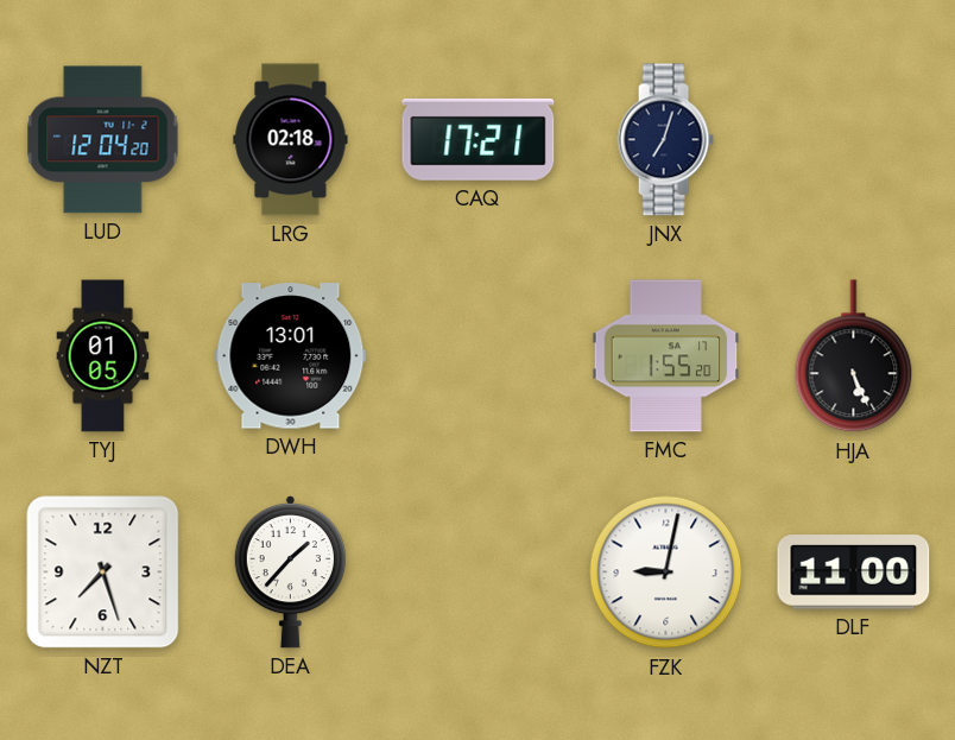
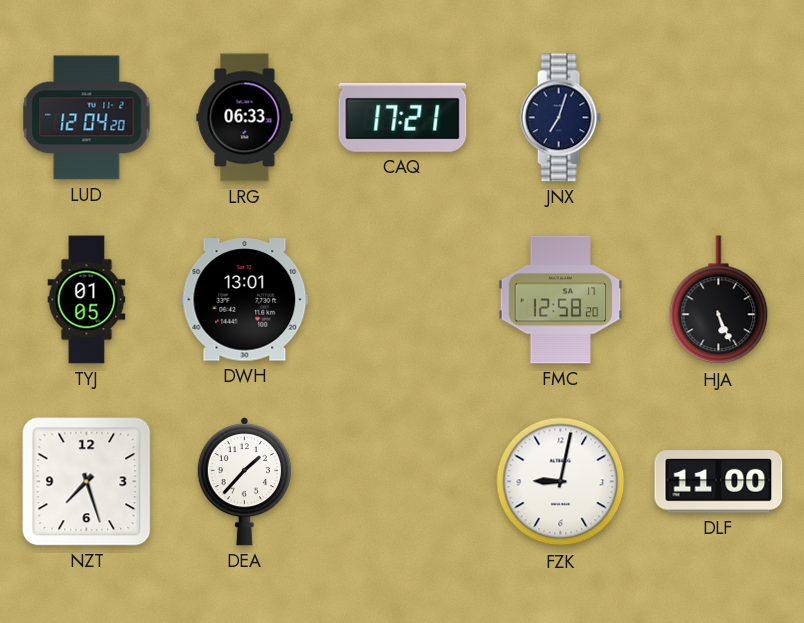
LRG: 02:18 -> 06:33
FMC: 1:55 -> 12:58
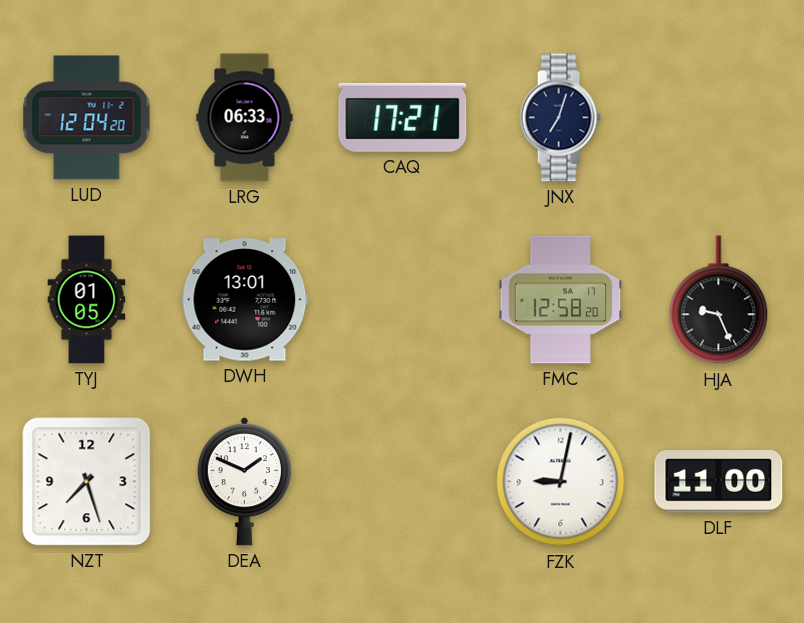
HJA: 5:26 -> 9:26
DEA: 1:37 -> 1:49
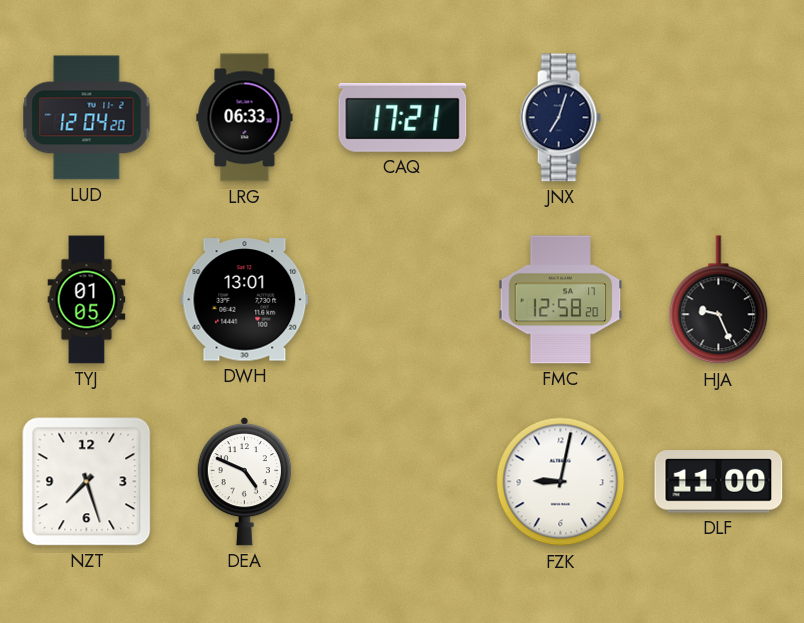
DEA: 1:49 -> 4:49
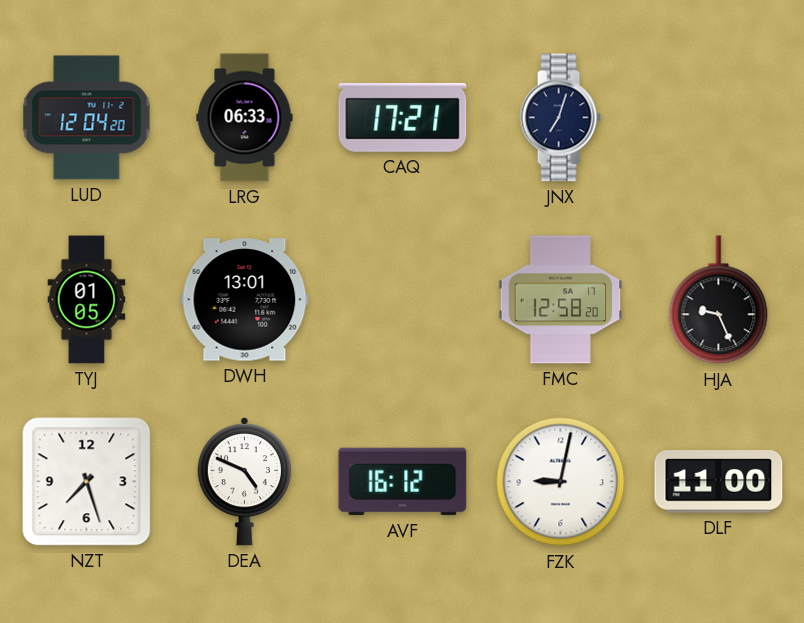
AVF: none -> 16:12
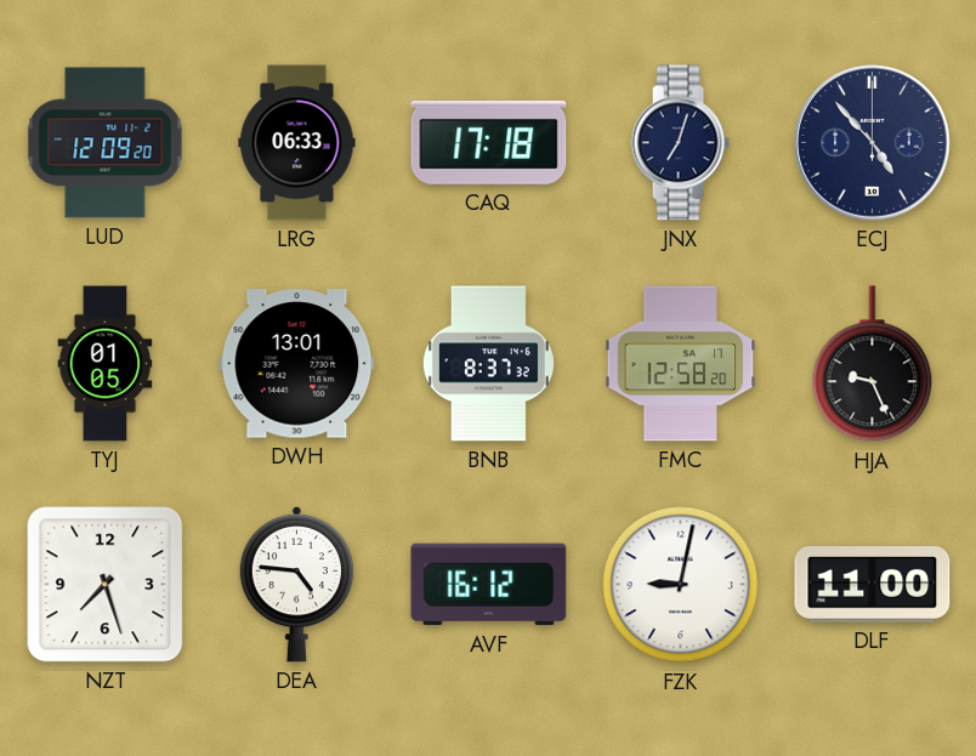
LUD: 12:04 -> 12:09
CAQ: 17:21 -> 17:18
ECJ: none -> 4:53
BNB: none -> 8:37
DEA: 4:49 -> 4:46
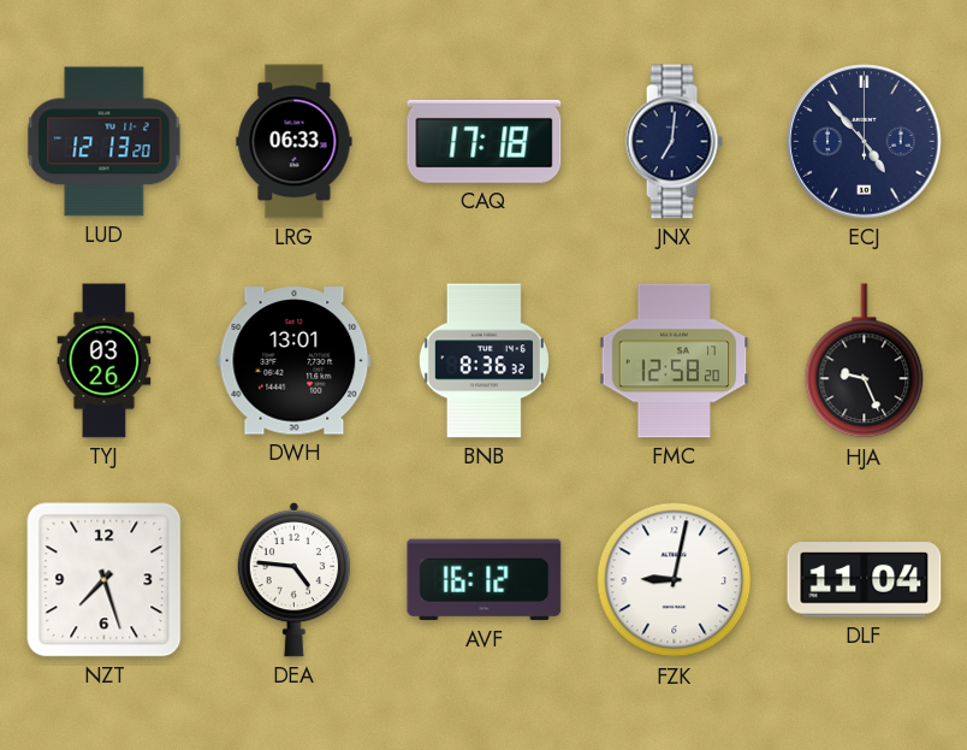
LUD: 12:09 -> 12:13
JNX: 7:03 -> 7:01
TYJ: 01:05 -> 03:26
BNB: 8:37 -> 8:36
DLF: 11:00 -> 11:04
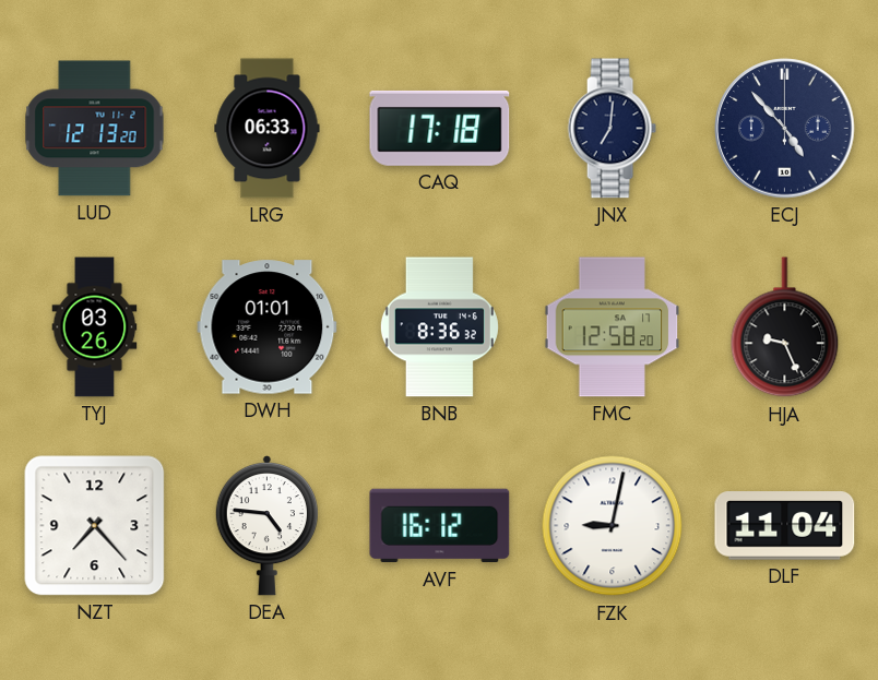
DWH: 13:01 -> 01:01
NZT: 7:27 -> 7:23
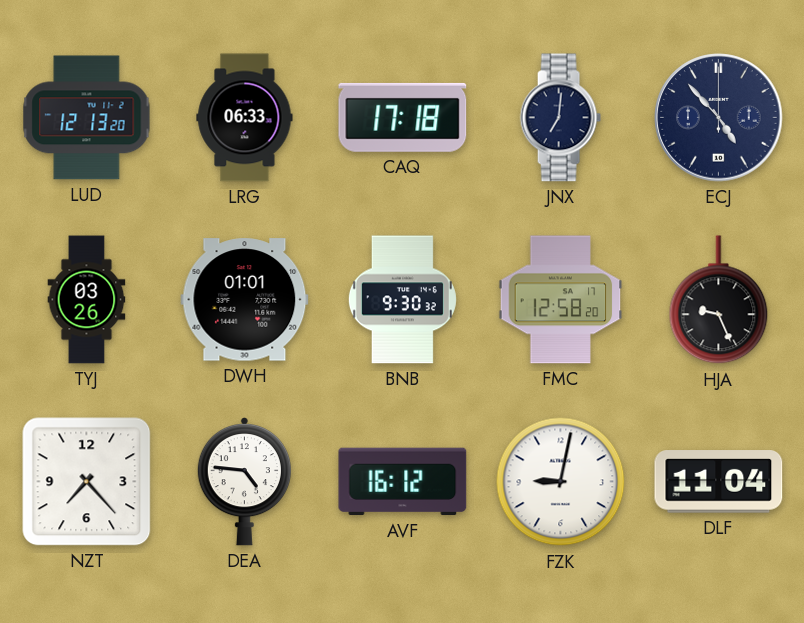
BNB: 8:36 -> 9:30
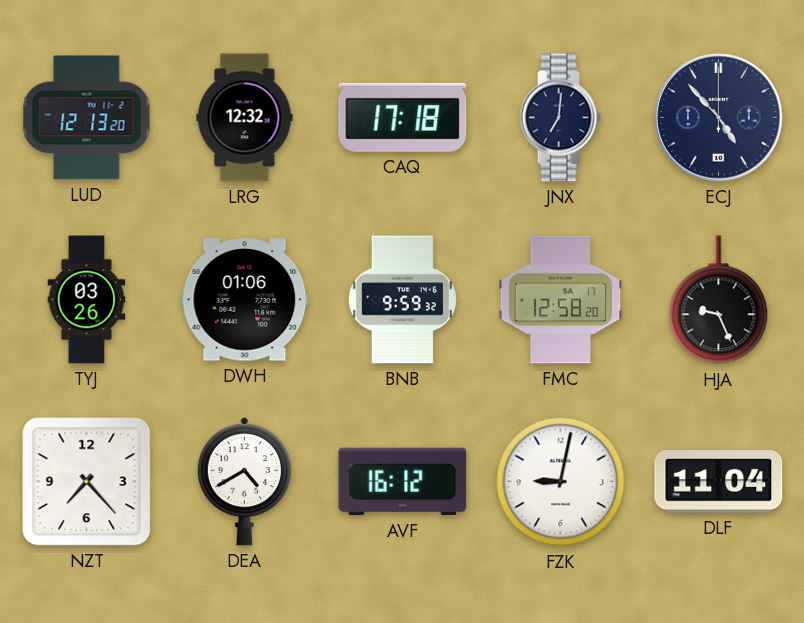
LRG: 06:33 -> 12:32
DWH: 01:01 -> 01:06
BNB: 9:30 -> 9:59
DEA: 4:46 -> 4:40
